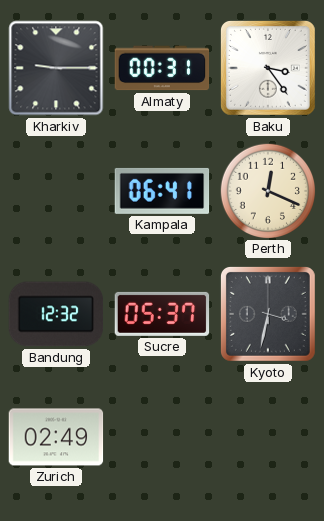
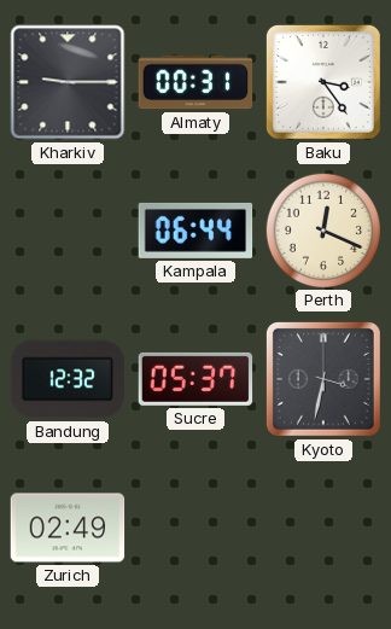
Kampala: 06:41 -> 06:44
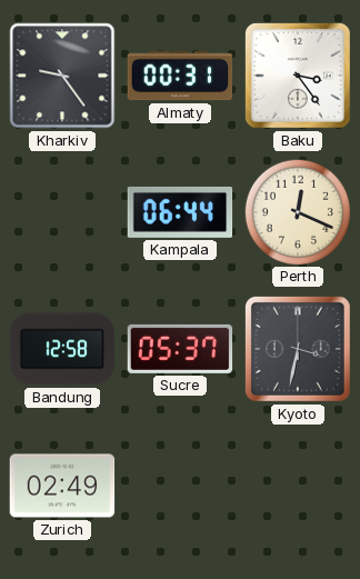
Kharkiv: 9:15 -> 9:24
Bandung: 12:32 -> 12:58
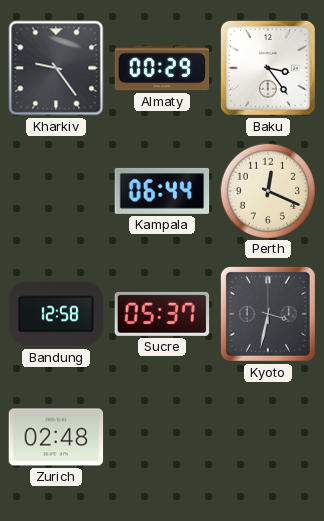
Almaty: 00:31 -> 00:29
Zurich: 02:49 -> 02:48
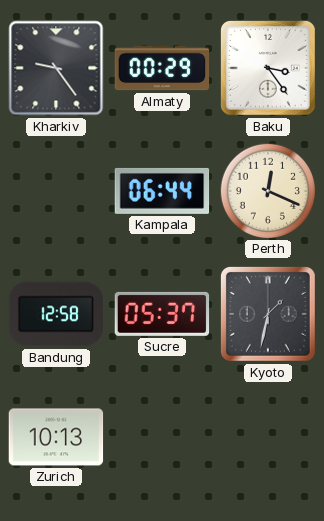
Kyoto: 3:32 -> 1:32
Zurich: 02:48 -> 10:13
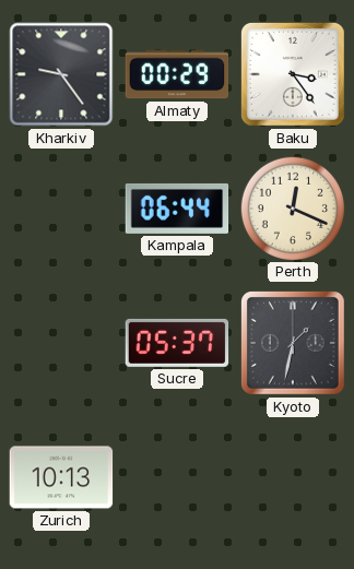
Bandung: 12:58 -> none
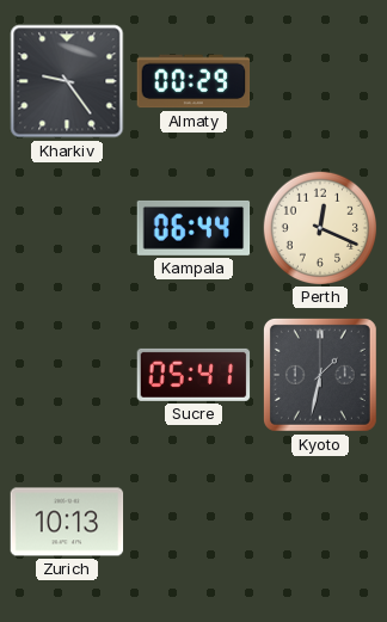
Baku: 3:24 -> none
Sucre: 05:37 -> 05:41
